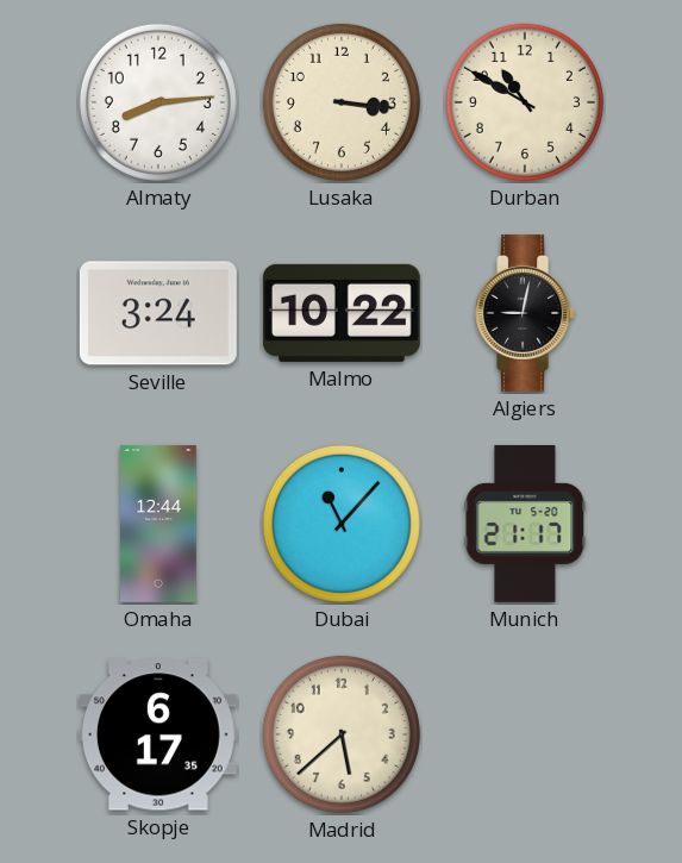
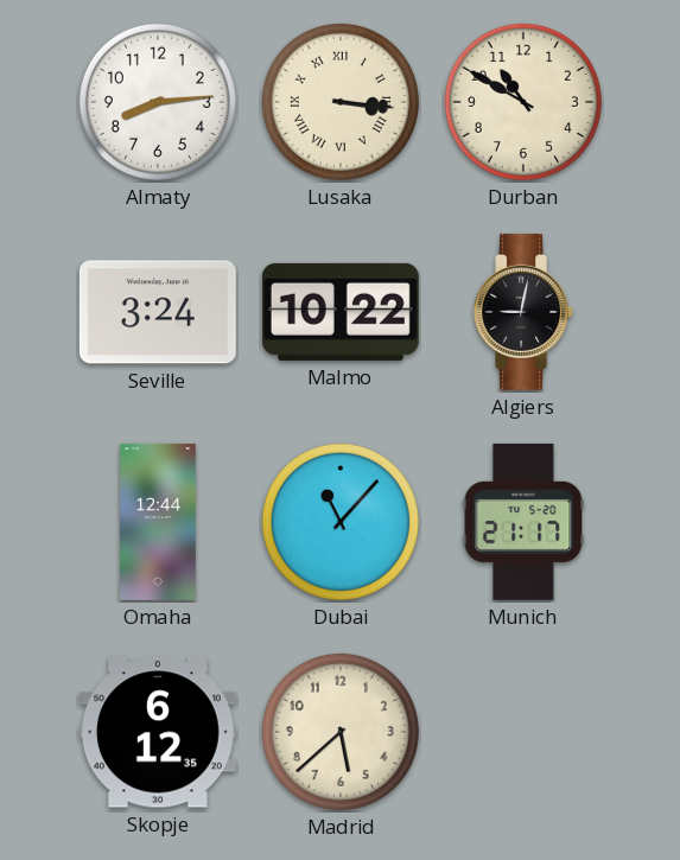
Lusaka numerals: Arabic -> Roman
Skopje: 6:17 -> 6:12
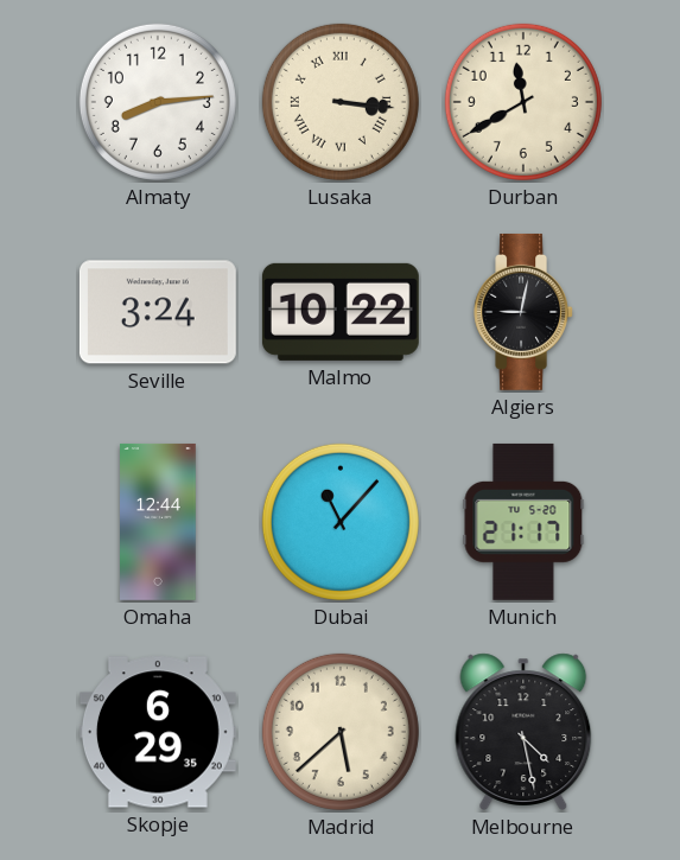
Durban: 10:50 -> 11:40
Skopje: 6:12 -> 6:29
Melbourne: none -> 4:28
